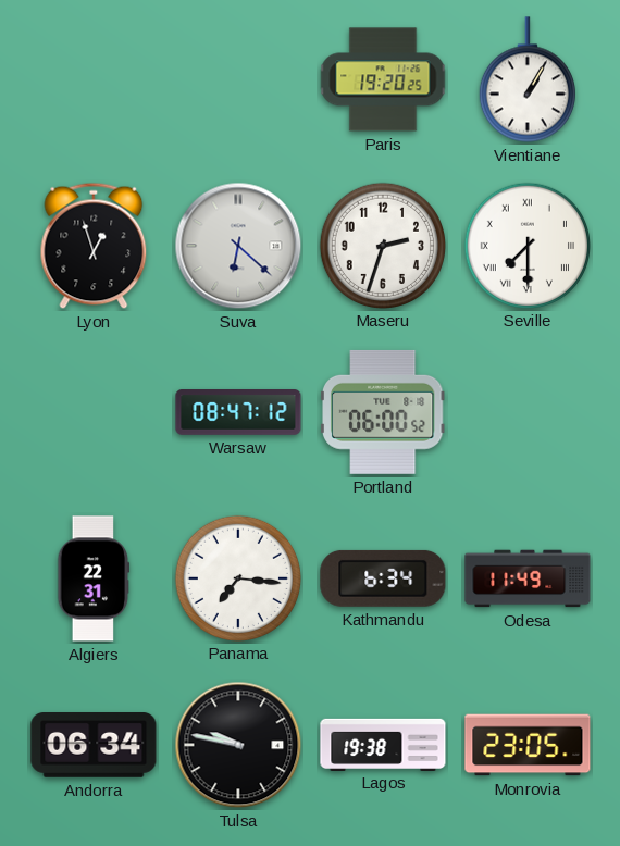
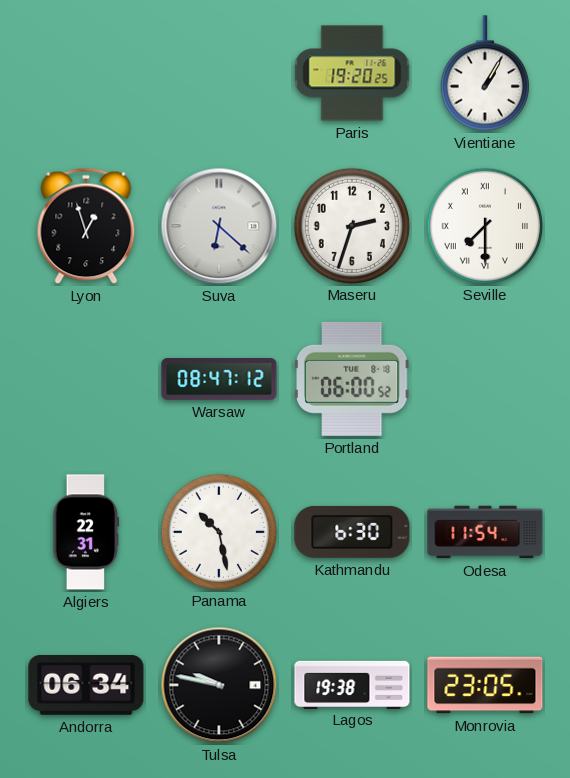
Panama: 7:16 -> 10:28
Kathmandu: 6:34 -> 6:30
Odesa: 11:49 -> 11:54
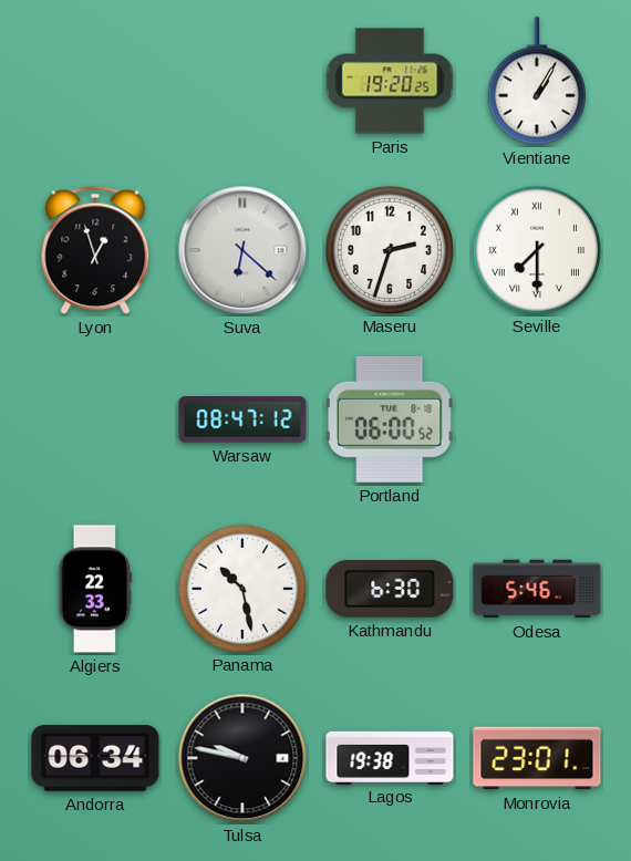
Algiers: 22:31 -> 22:33
Odesa: 11:54 -> 5:46
Monrovia: 23:05 -> 23:01
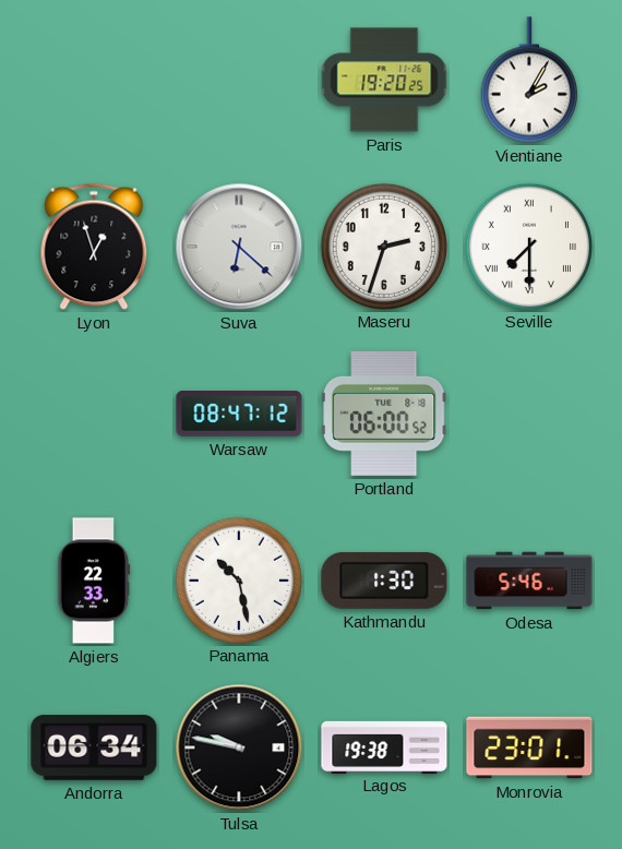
Vientiane: 1:05 -> 2:05
Kathmandu: 6:30 -> 1:30
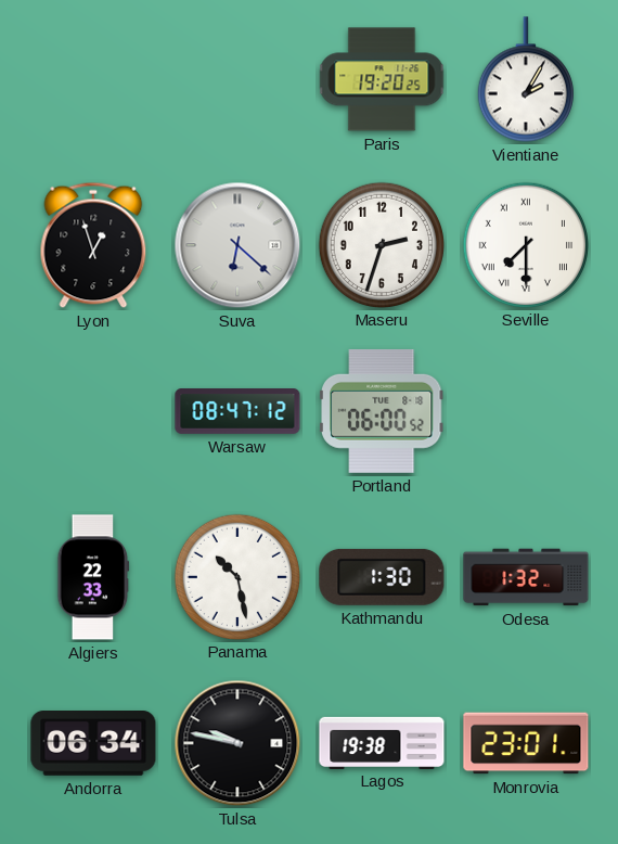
Odesa: 5:46 -> 1:32
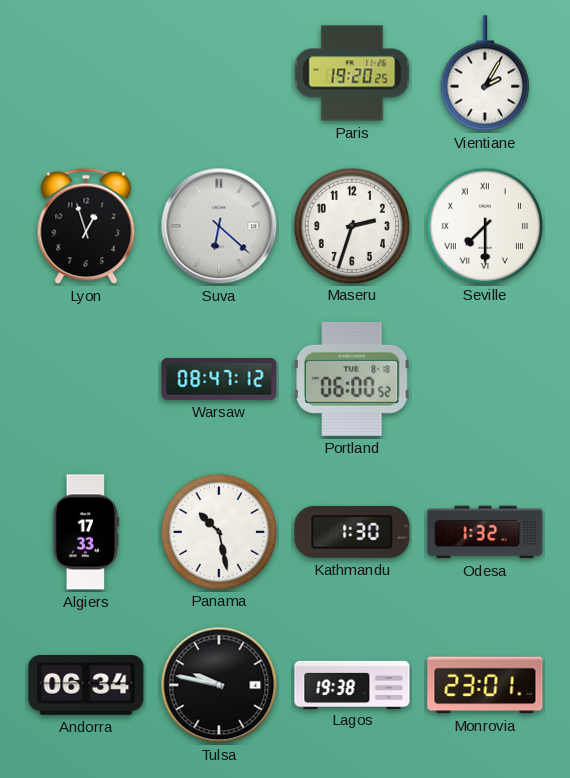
Algiers: 22:33 -> 17:33
